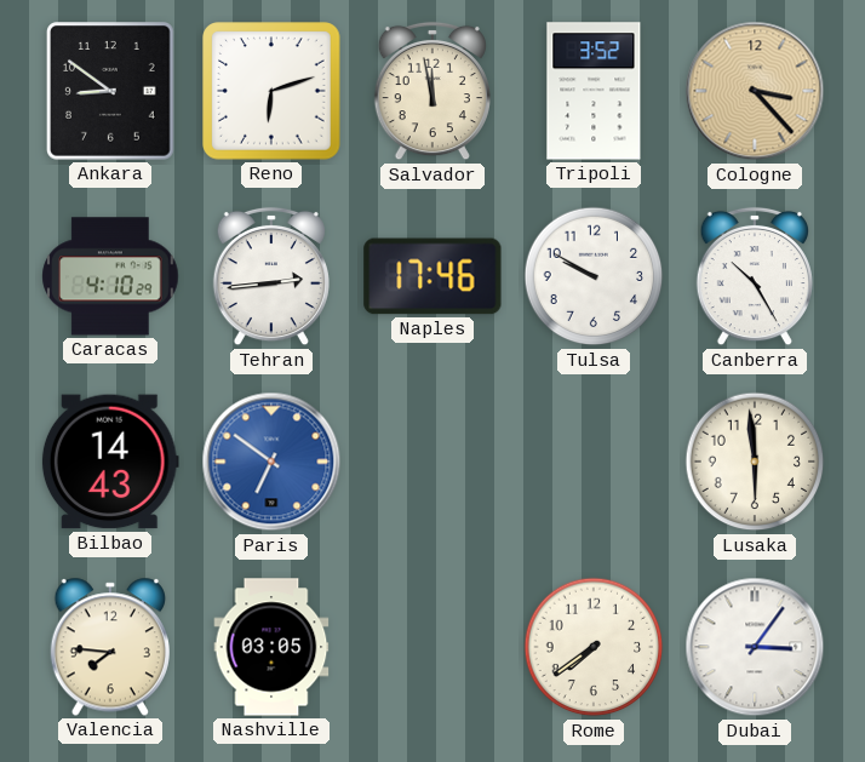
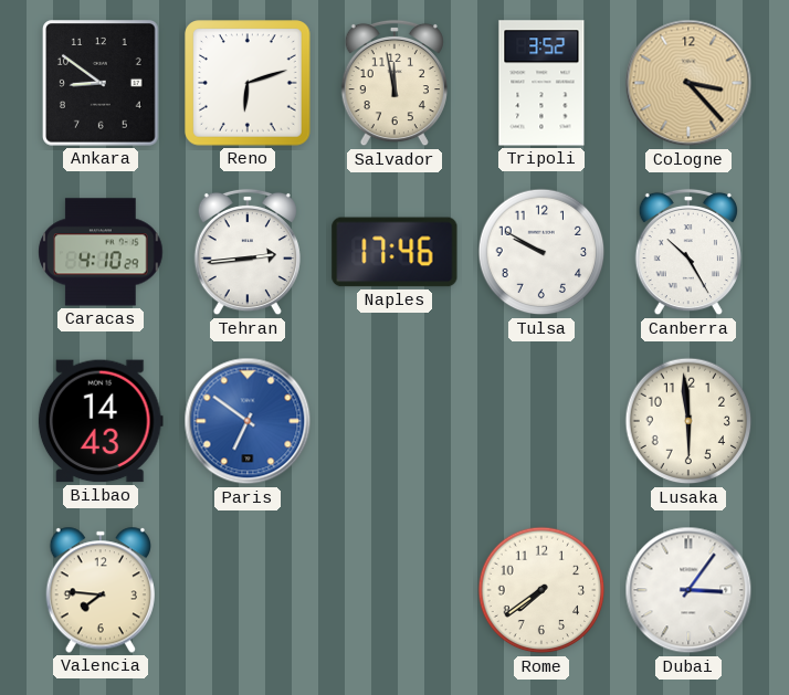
Nashville: 03:05 -> none
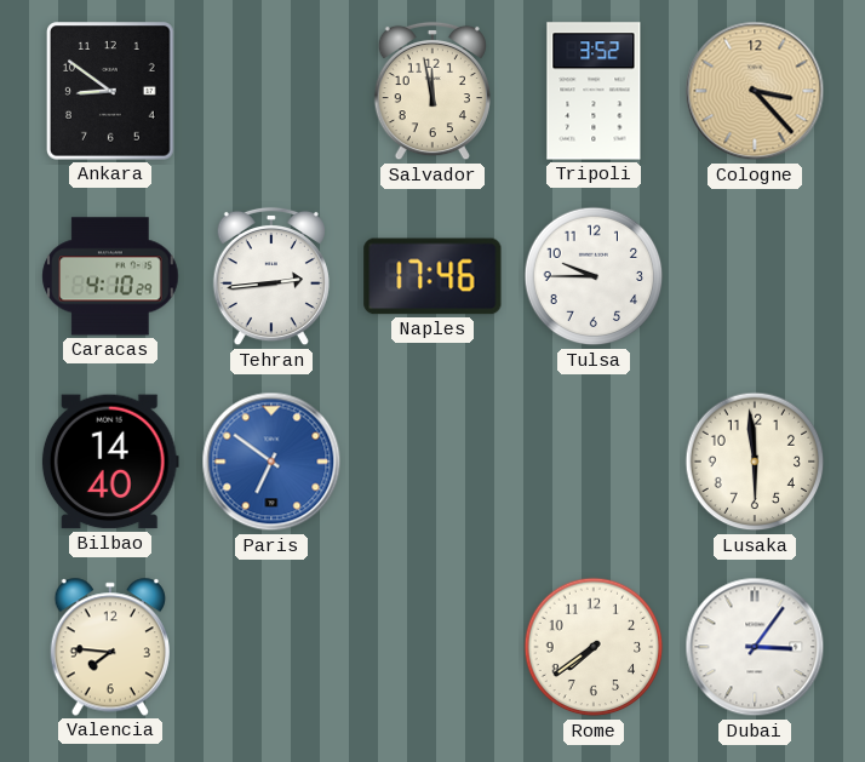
Reno: 6:12 -> none
Tulsa: 9:50 -> 9:45
Canberra: 10:25 -> none
Bilbao: 14:43 -> 14:40
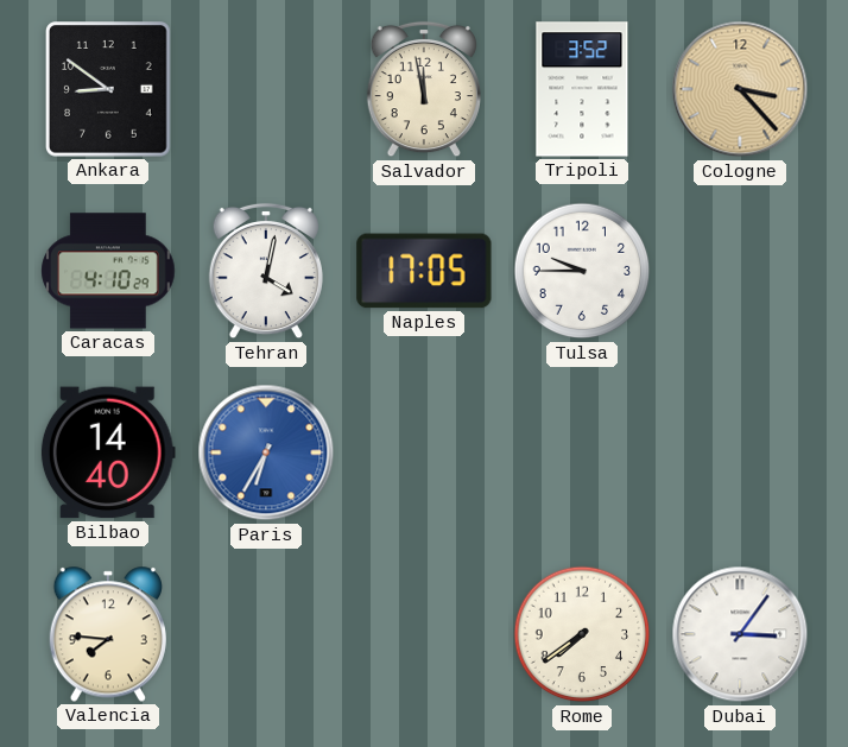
Tehran: 2:44 -> 4:02
Naples: 17:46 -> 17:05
Paris: 6:51 -> 6:35
Lusaka: 5:59 -> none
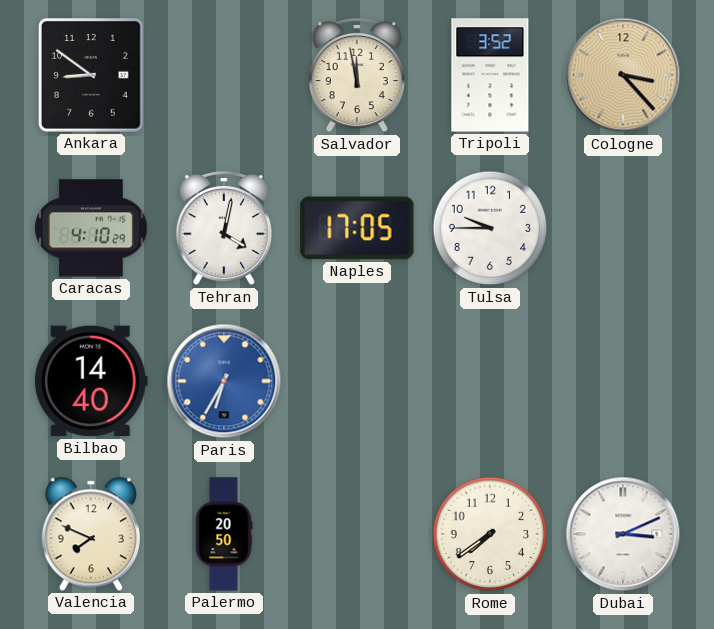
Valencia: 7:46 -> 7:49
Palermo: none -> 20:50
Dubai: 3:06 -> 3:11
